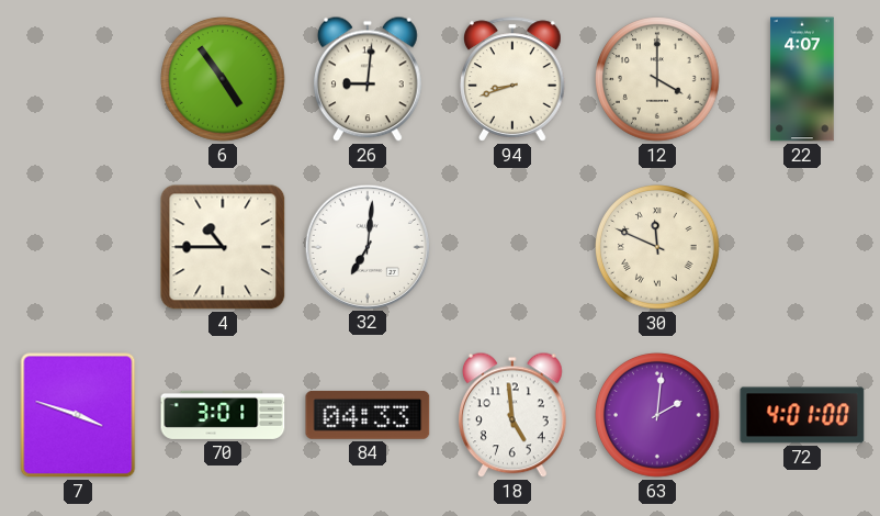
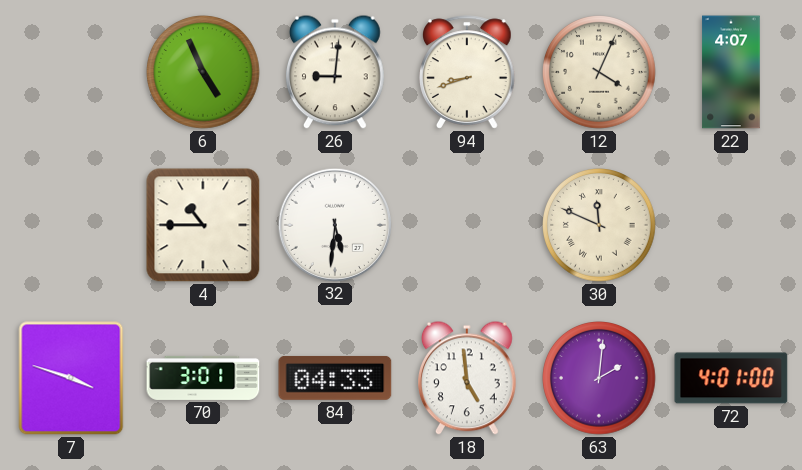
6: 4:54 -> 4:56
12: 4:00 -> 4:04
32: 7:01 -> 5:31
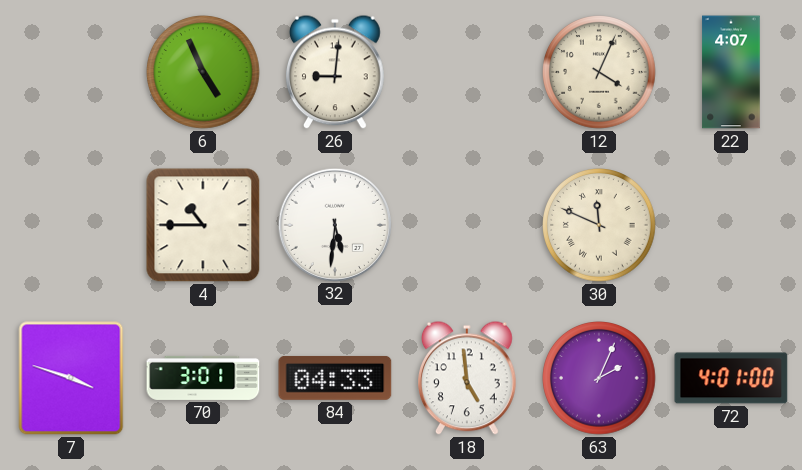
94: 8:42 -> none
63: 2:01 -> 2:04
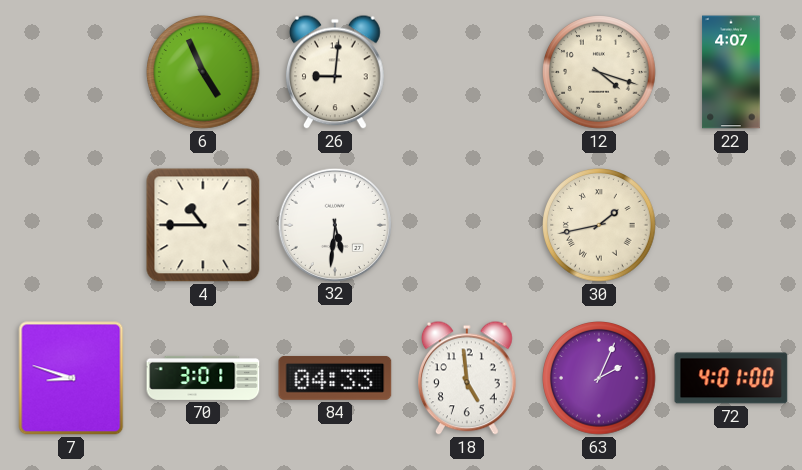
12: 4:04 -> 4:18
30: 11:49 -> 1:43
7: 3:48 -> 8:48
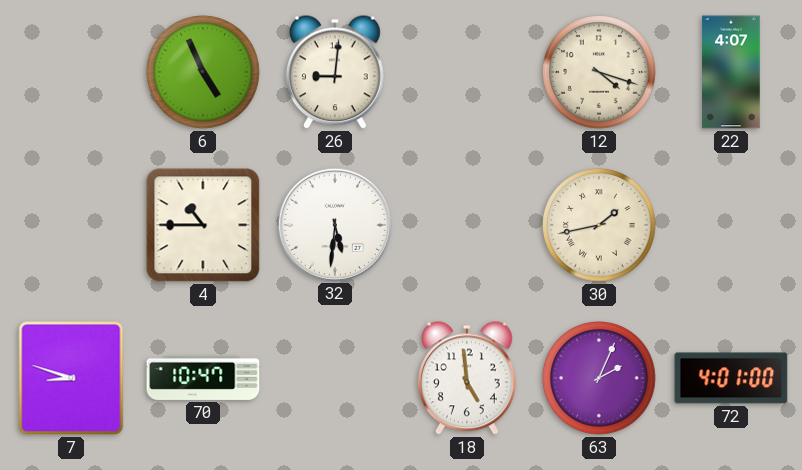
70: 3:01 -> 10:47
84: 04:33 -> none
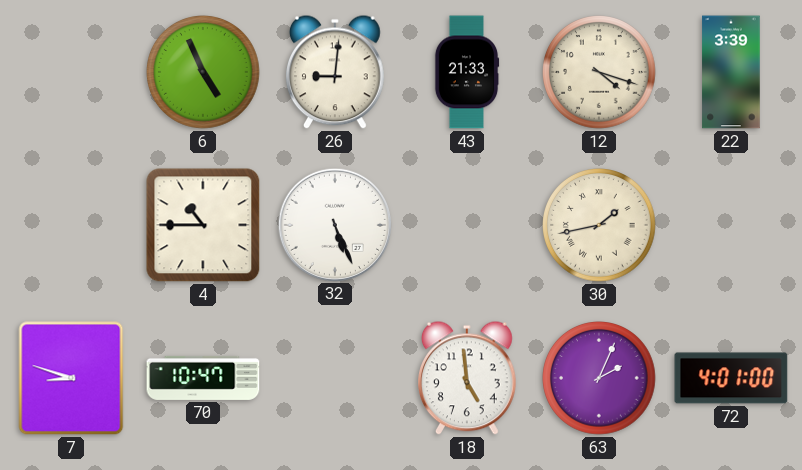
43: none -> 21:33
22: 4:07 -> 3:39
32: 5:31 -> 5:26
